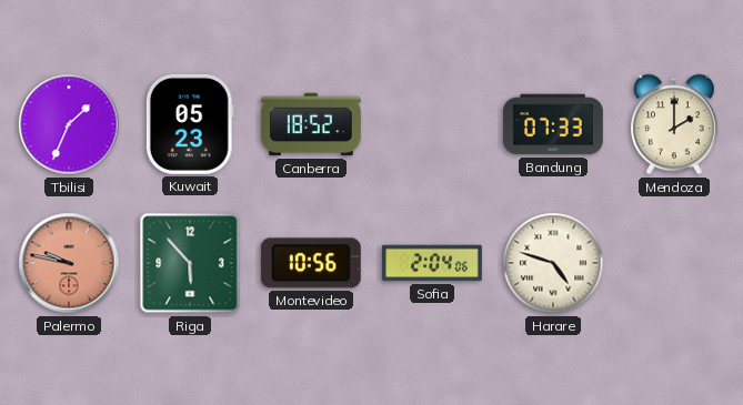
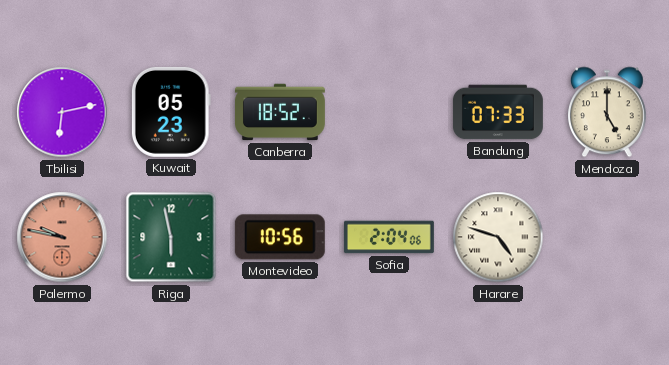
Tbilisi: 1:34 -> 6:13
Mendoza: 2:00 -> 5:00
Riga: 5:53 -> 5:58
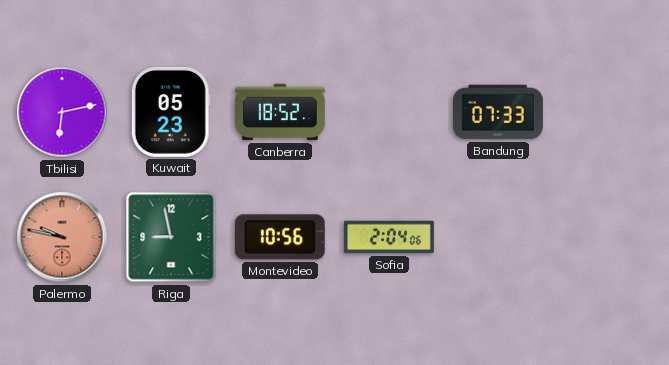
Mendoza: 5:00 -> none
Riga: 5:58 -> 8:58
Harare: 4:48 -> none
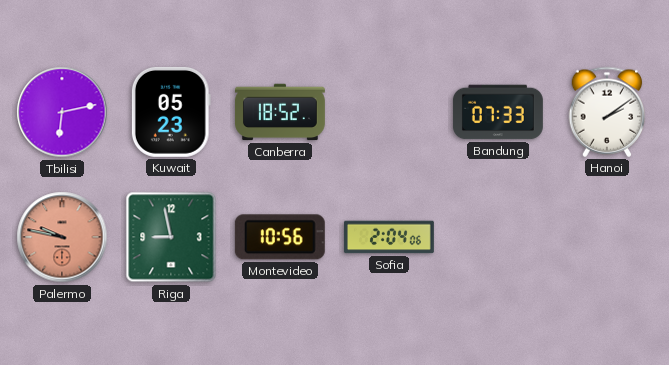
Hanoi: none -> 2:09
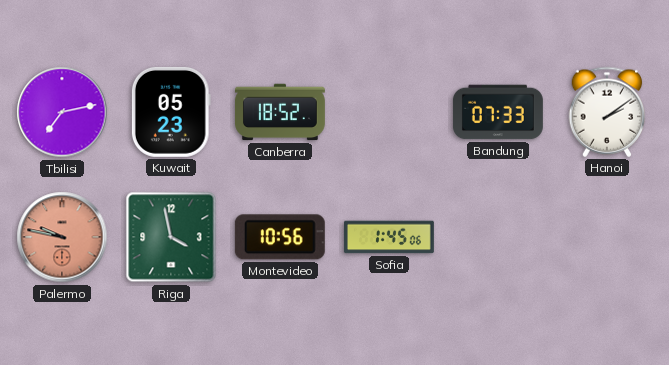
Tbilisi: 6:13 -> 7:13
Riga: 8:58 -> 3:58
Sofia: 2:04 -> 1:45
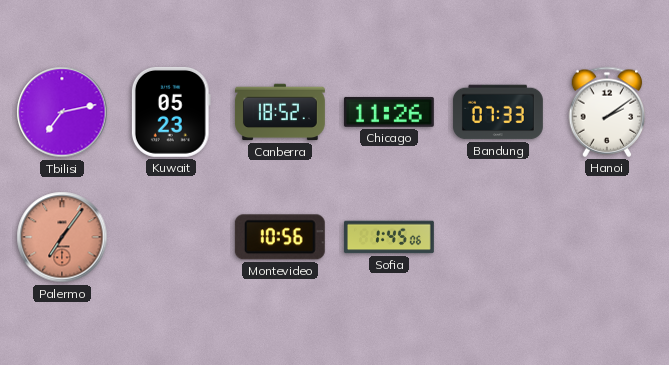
Chicago: none -> 11:26
Palermo: 9:47 -> 7:06
Riga: 3:58 -> none
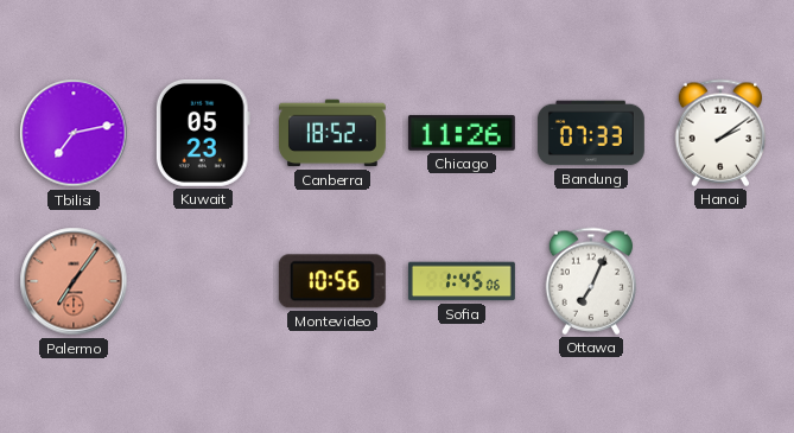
Ottawa: none -> 7:04
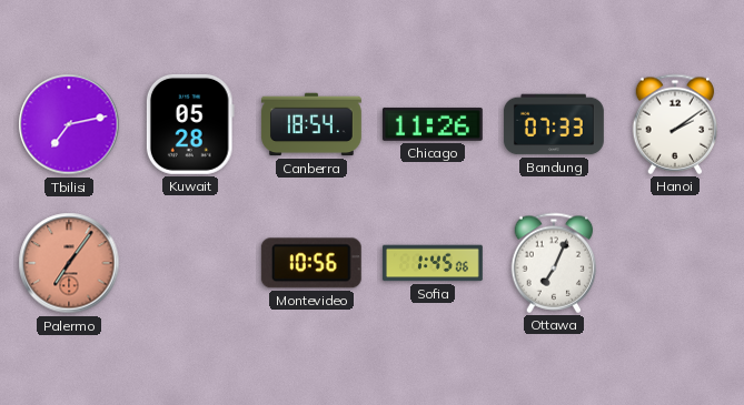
Kuwait: 05:23 -> 05:28
Canberra: 18:52 -> 18:54
